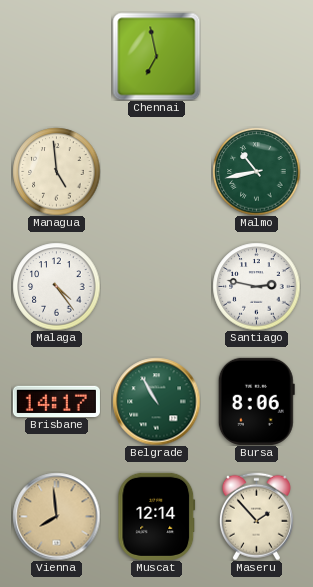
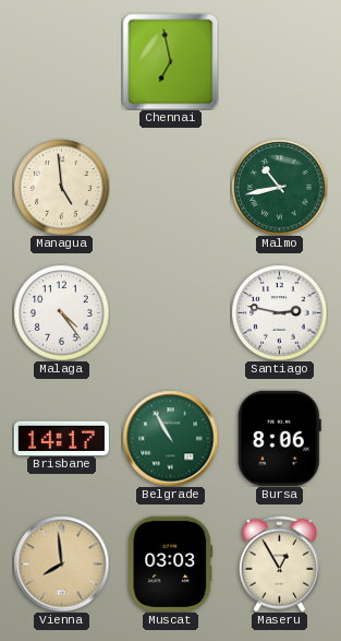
Muscat: 12:14 -> 03:03
Maseru: 1:53 -> 12:55
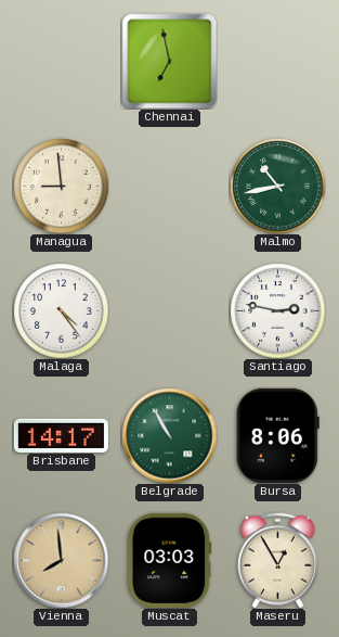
Managua: 4:59 -> 8:59
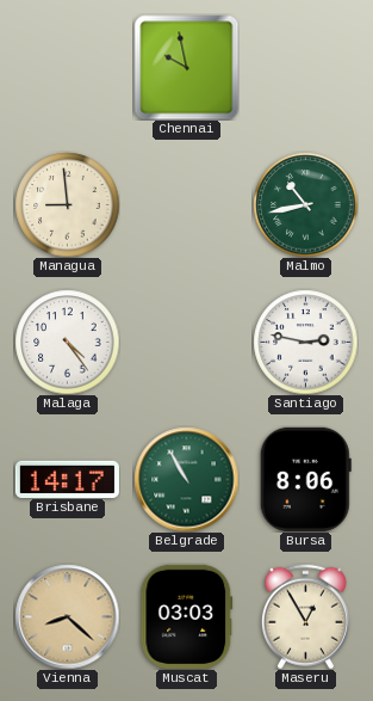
Chennai: 6:58 -> 9:58
Vienna: 7:59 -> 8:22
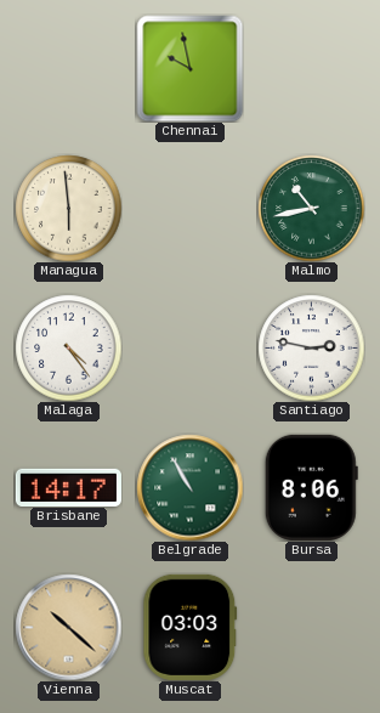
Managua: 8:59 -> 5:59
Vienna: 8:22 -> 10:22
Maseru: 12:55 -> none
